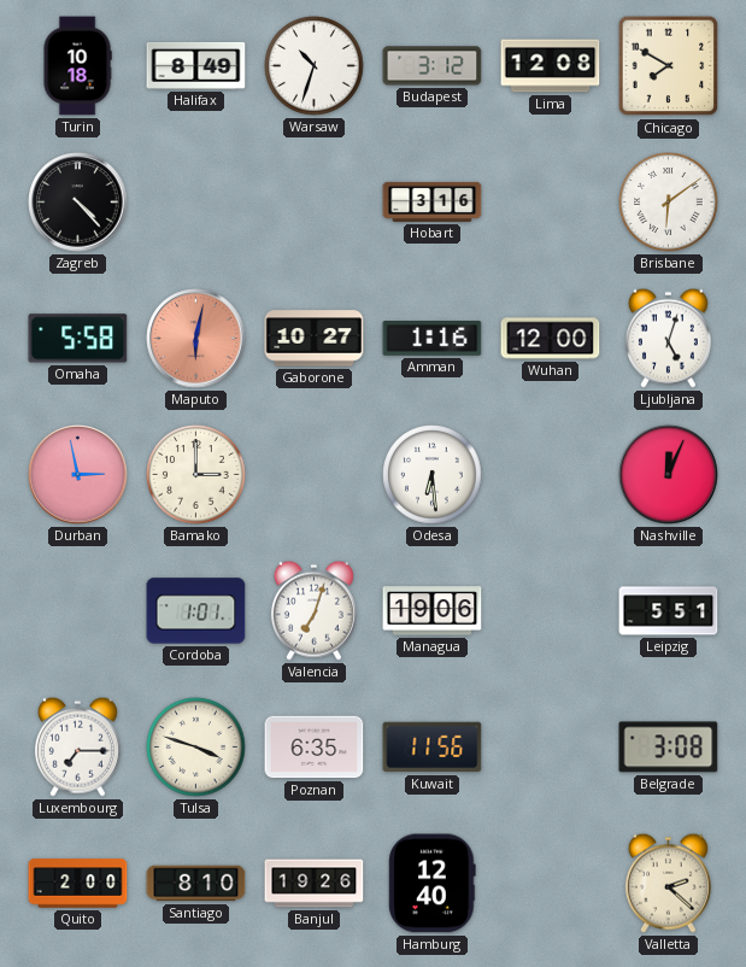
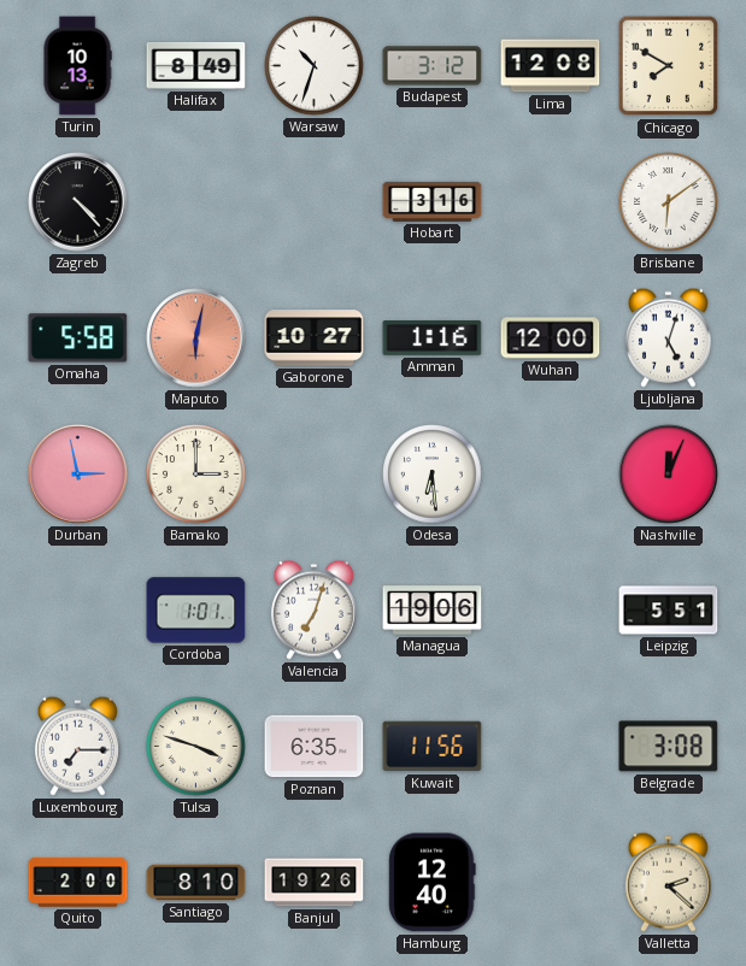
Turin: 10:18 -> 10:13
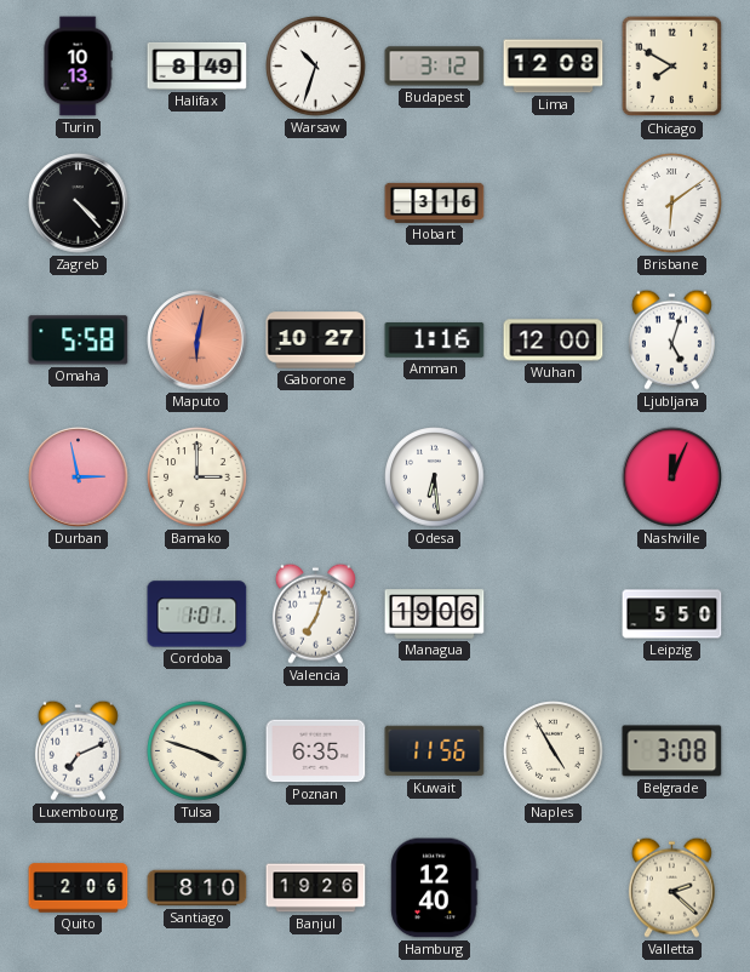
Leipzig: 5:51 -> 5:50
Luxembourg: 7:15 -> 7:11
Naples: none -> 4:55
Quito: 2:00 -> 2:06
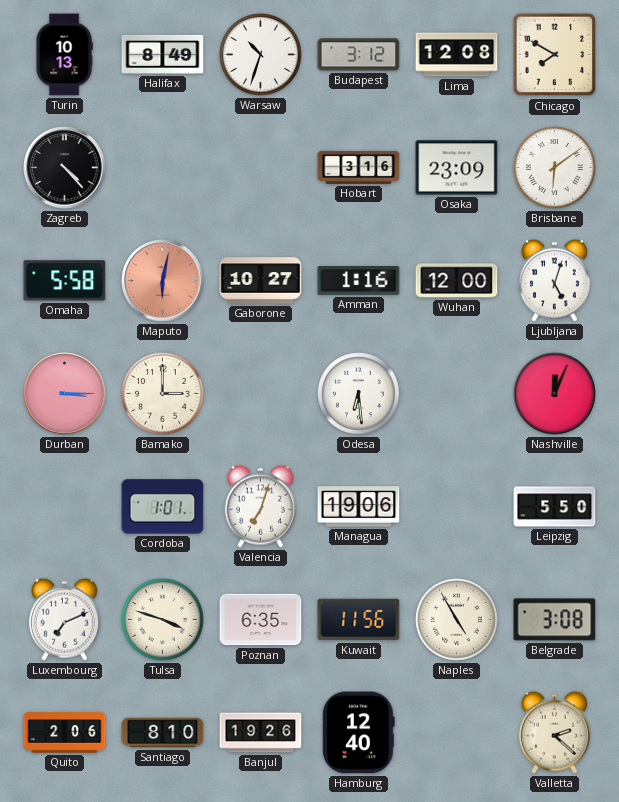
Osaka: none -> 23:09
Durban: 2:58 -> 3:15
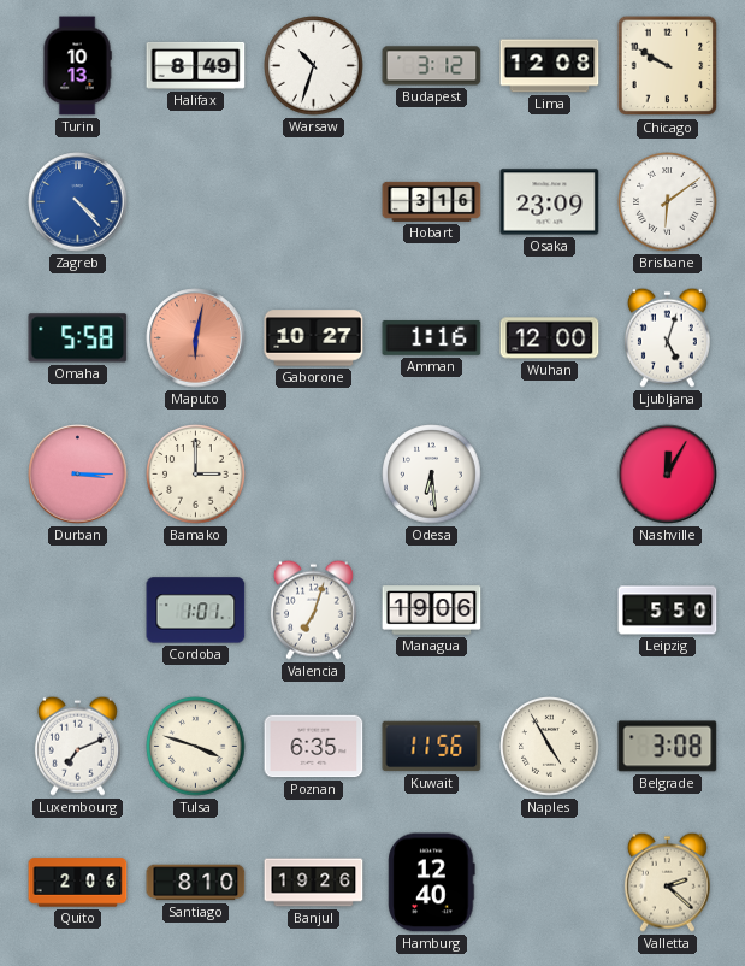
Chicago: 7:50 -> 9:50
Zagreb dial: black -> blue
Nashville: 12:04 -> 12:05
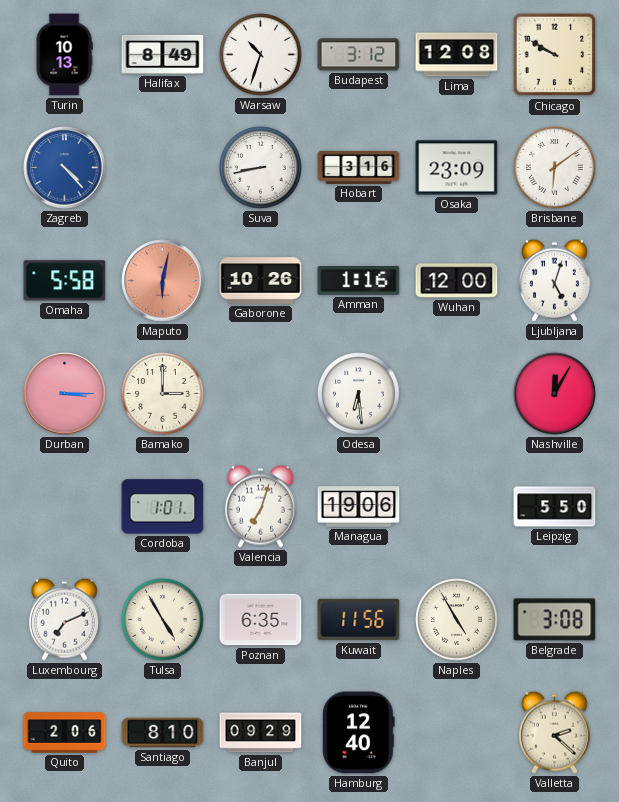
Suva: none -> 8:43
Gaborone: 10:27 -> 10:26
Tulsa: 3:48 -> 4:55
Banjul: 19:26 -> 09:29
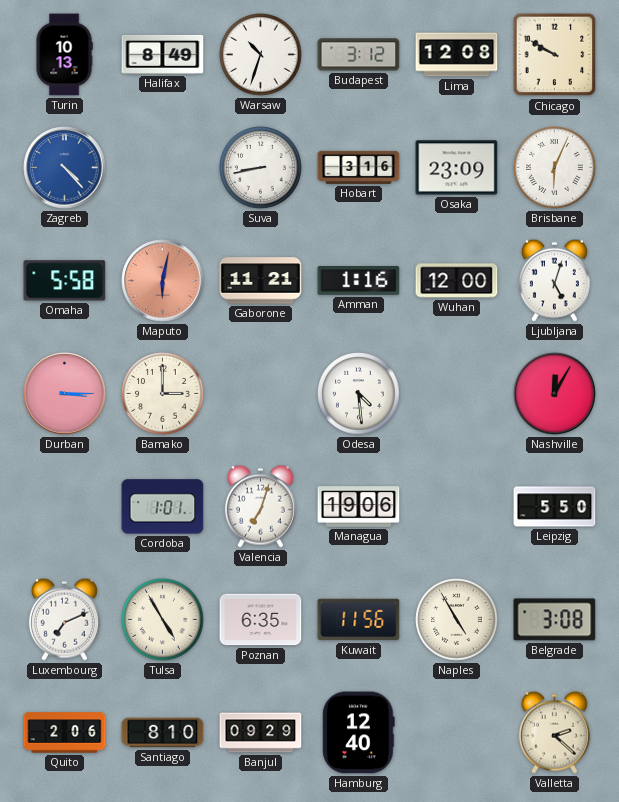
Brisbane: 6:09 -> 6:04
Gaborone: 10:26 -> 11:21
Odesa: 6:29 -> 4:29
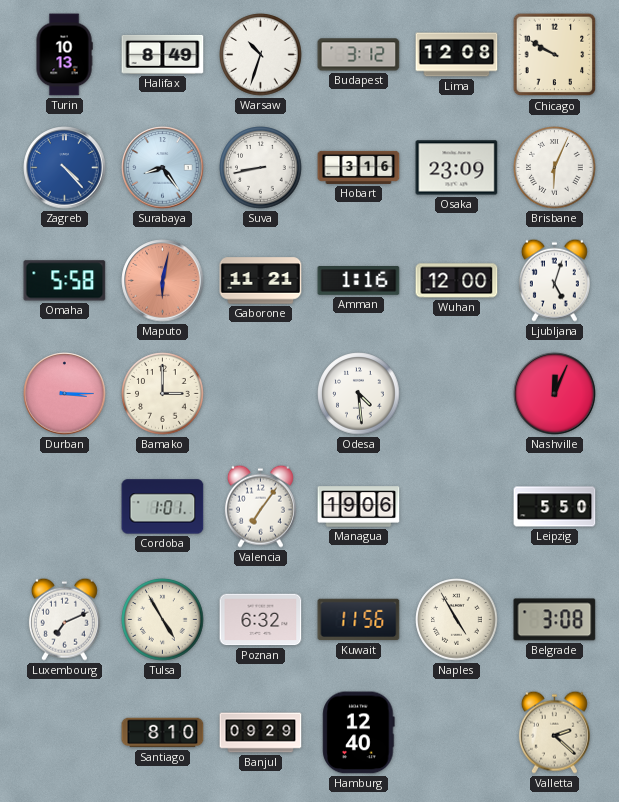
Surabaya: none -> 8:24
Nashville: 12:05 -> 12:04
Valencia: 7:03 -> 7:06
Poznan: 6:35 -> 6:32
Quito: 2:06 -> none
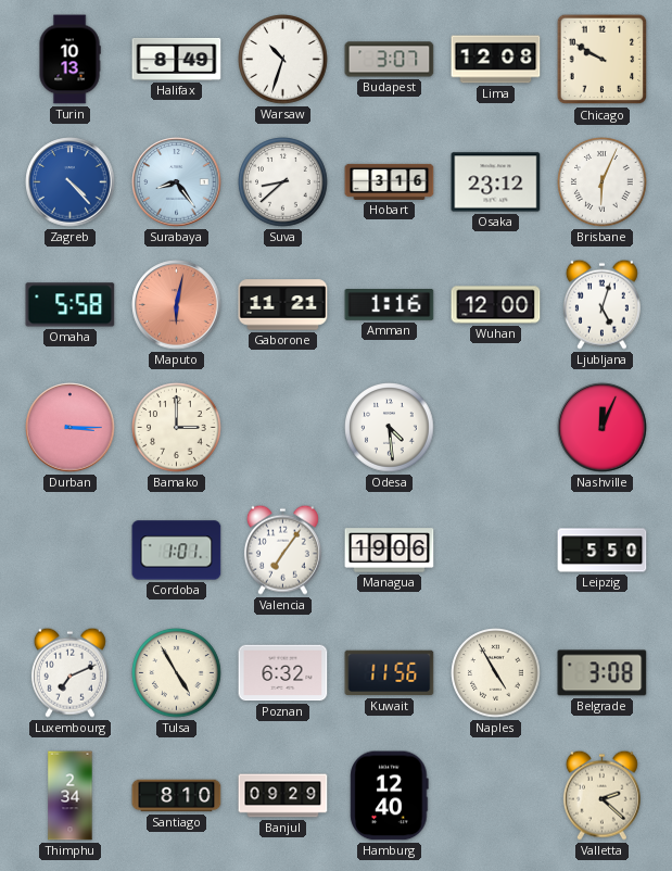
Budapest: 3:12 -> 3:07
Suva: 8:43 -> 8:38
Osaka: 23:09 -> 23:12
Thimphu: none -> 2:34
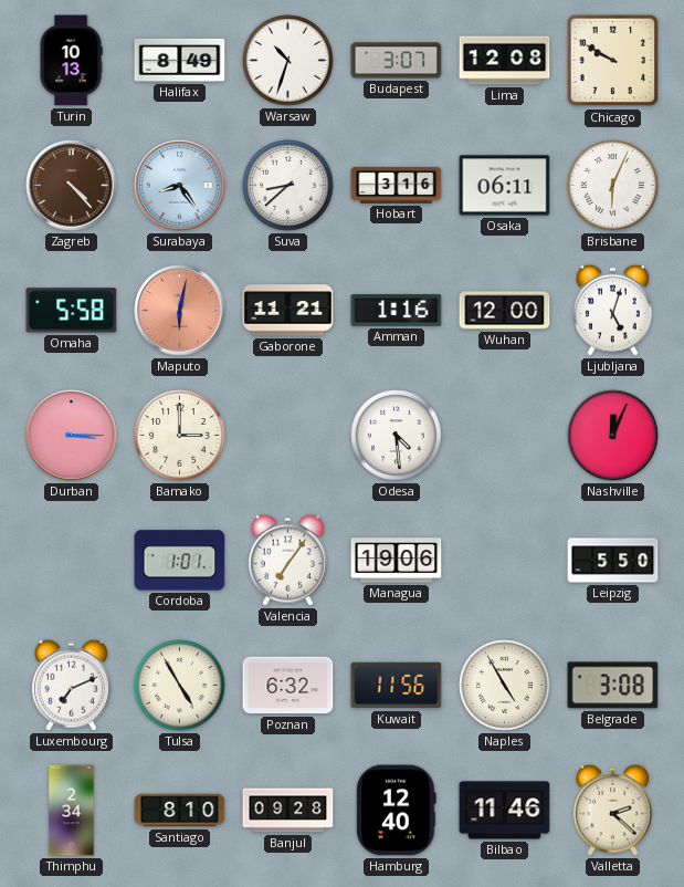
Zagreb dial: blue -> brown
Osaka: 23:12 -> 06:11
Banjul: 09:29 -> 09:28
Bilbao: none -> 11:46
